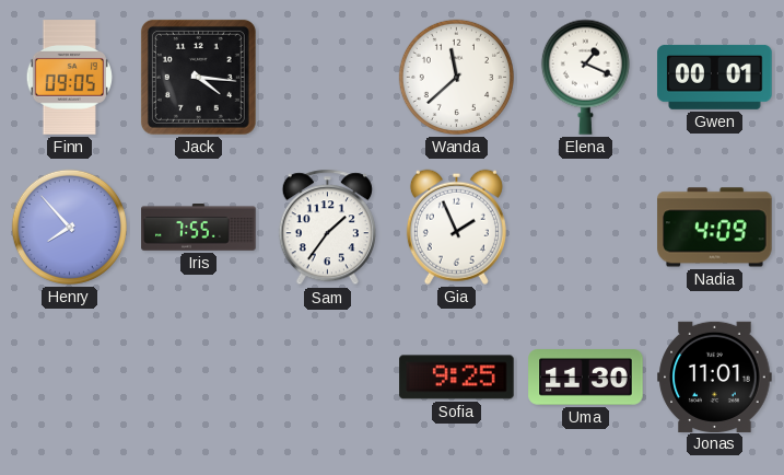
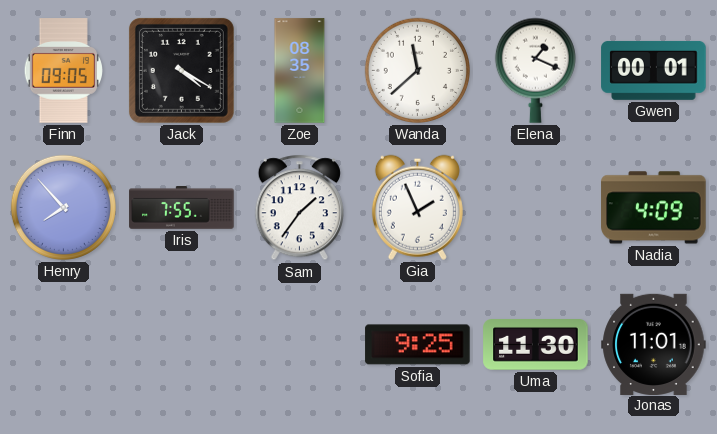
Jack: 4:16 -> 4:20
Zoe: none -> 08:35
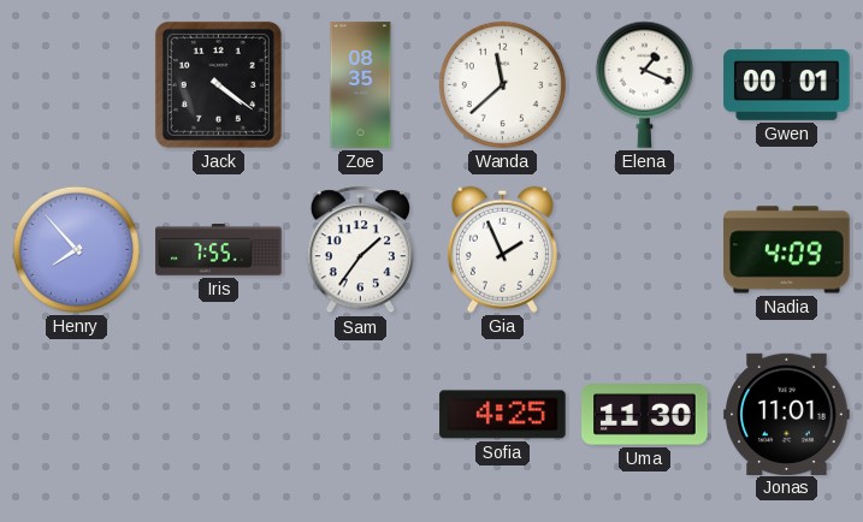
Finn: 09:05 -> none
Jack: 4:20 -> 4:21
Sofia: 9:25 -> 4:25
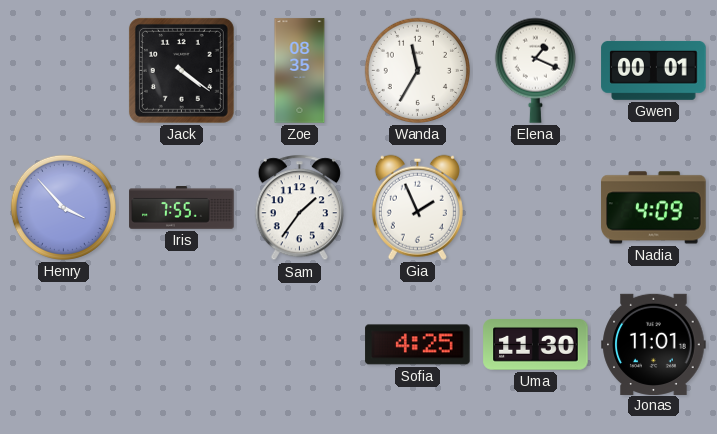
Wanda: 11:38 -> 11:35
Henry: 7:53 -> 3:53
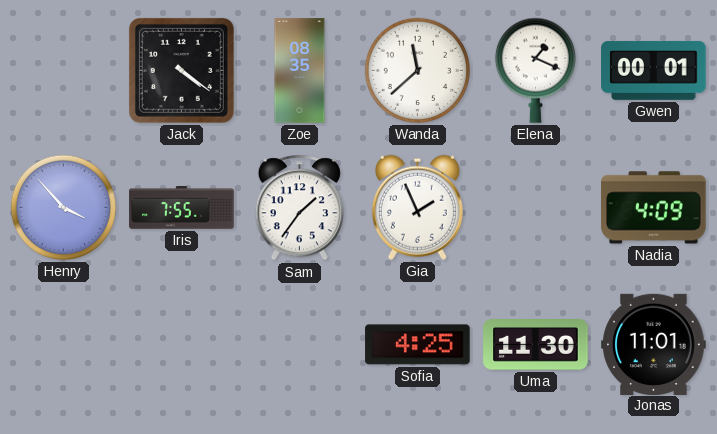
Wanda: 11:35 -> 11:38
